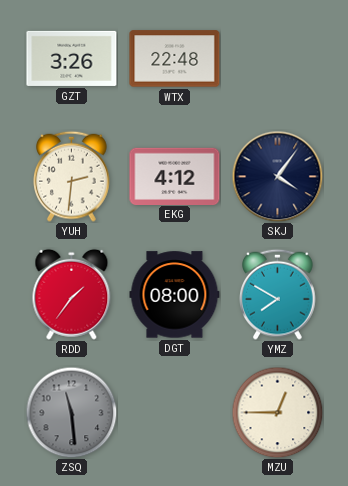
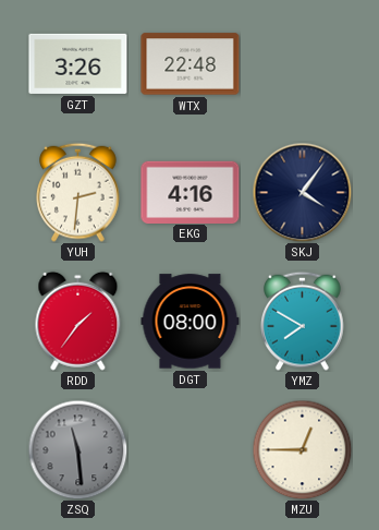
EKG: 4:12 -> 4:16
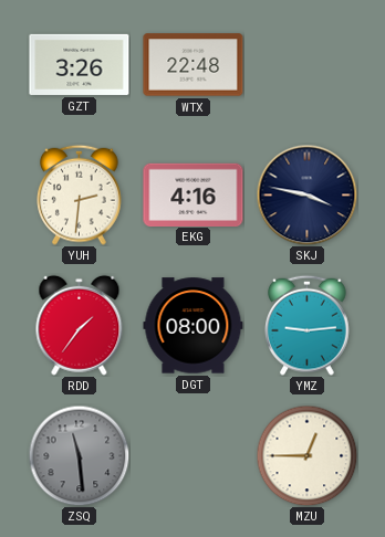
SKJ: 4:06 -> 3:47
YMZ: 7:50 -> 9:14
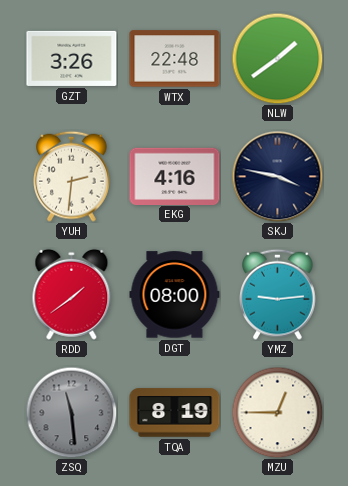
NLW: none -> 1:39
RDD: 1:36 -> 1:39
TQA: none -> 8:19
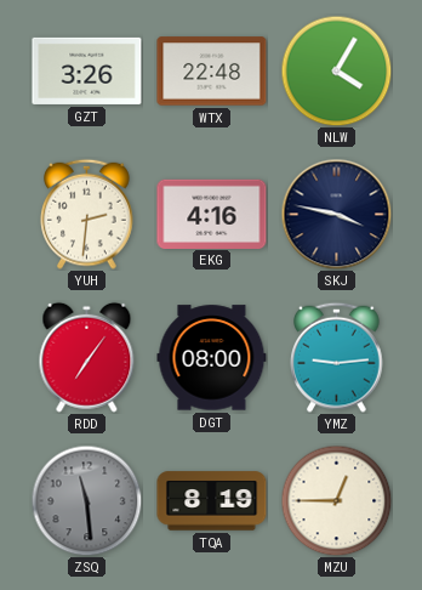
NLW: 1:39 -> 4:05
RDD: 1:39 -> 7:06
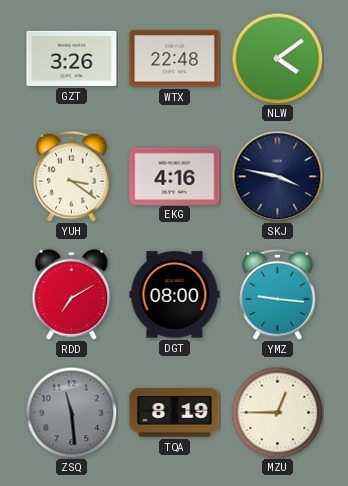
NLW: 4:05 -> 4:09
YUH: 2:31 -> 3:21
RDD: 7:06 -> 7:10
YMZ: 9:14 -> 9:16
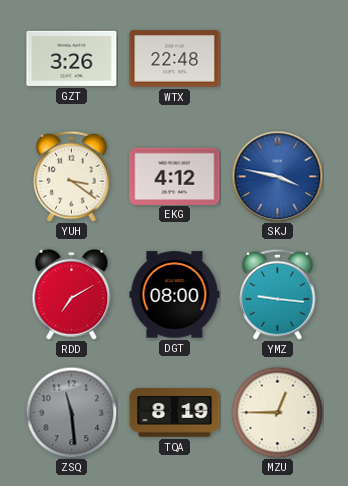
NLW: 4:09 -> none
EKG: 4:16 -> 4:12
SKJ dial: navy -> blue
